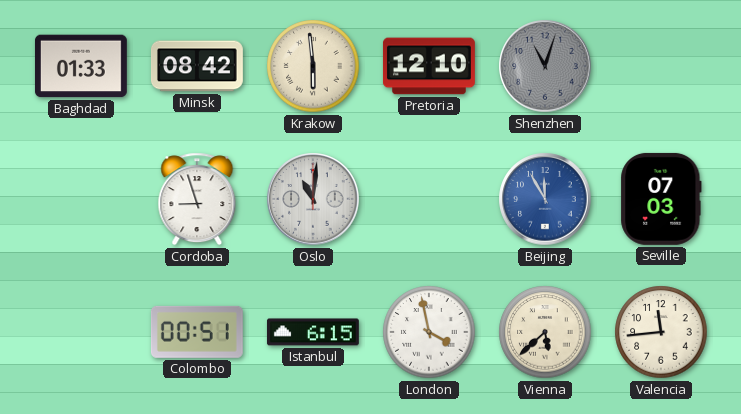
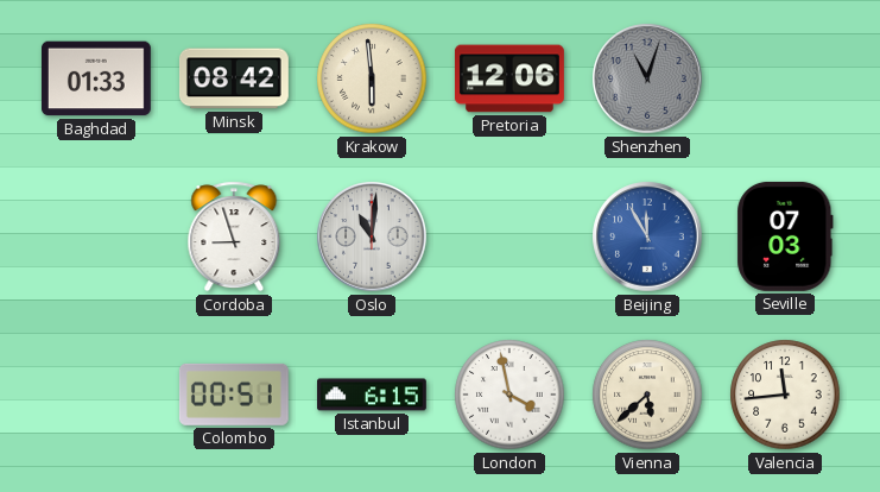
Pretoria: 12:10 -> 12:06
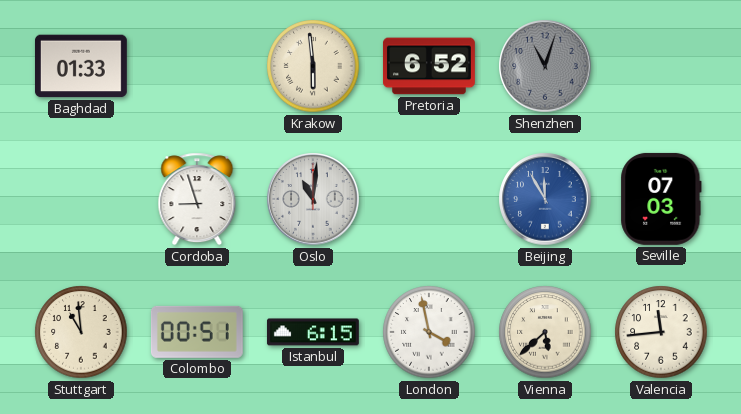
Minsk: 08:42 -> none
Pretoria: 12:06 -> 6:52
Stuttgart: none -> 10:59
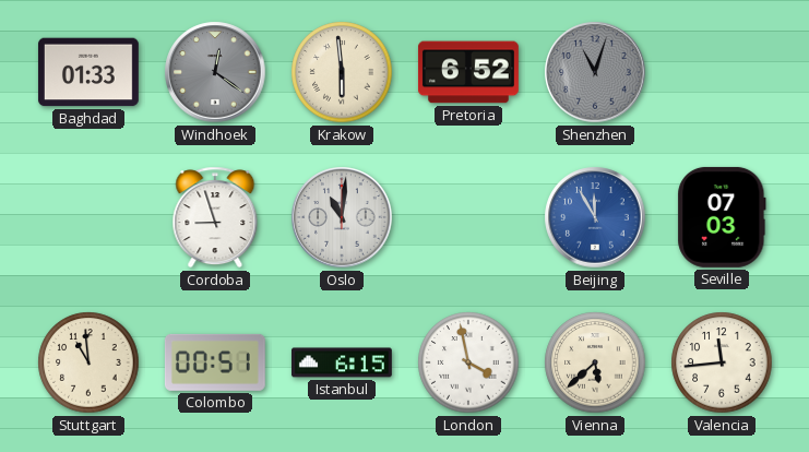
Windhoek: none -> 12:21
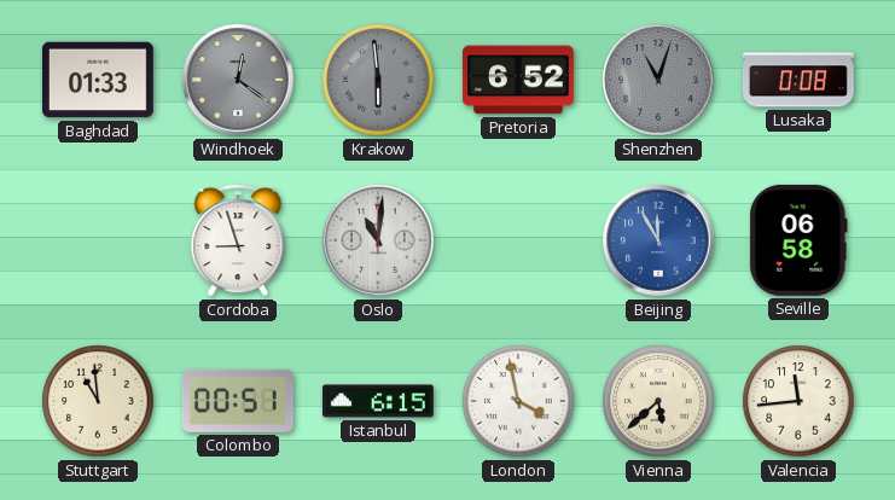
Krakow dial: cream -> grey
Lusaka: none -> 0:08
Seville: 07:03 -> 06:58
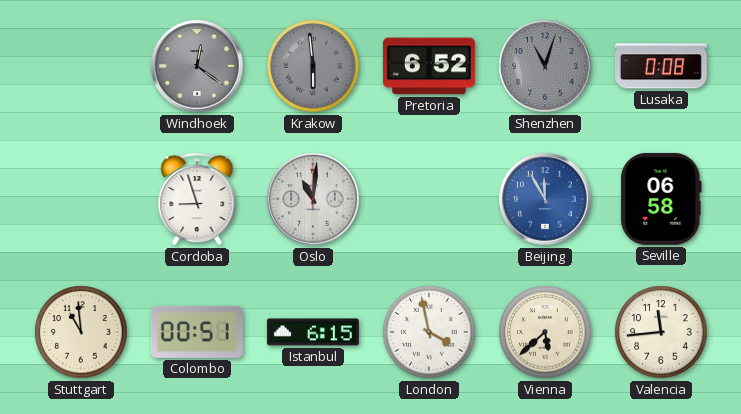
Baghdad: 01:33 -> none
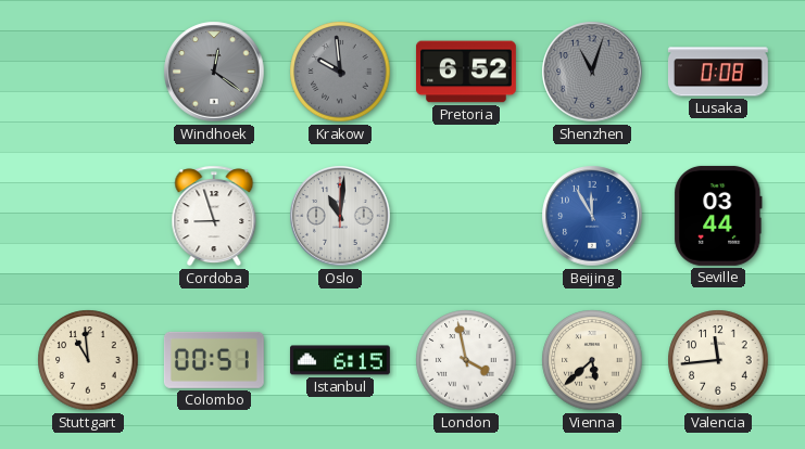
Krakow: 5:59 -> 9:59
Seville: 06:58 -> 03:44
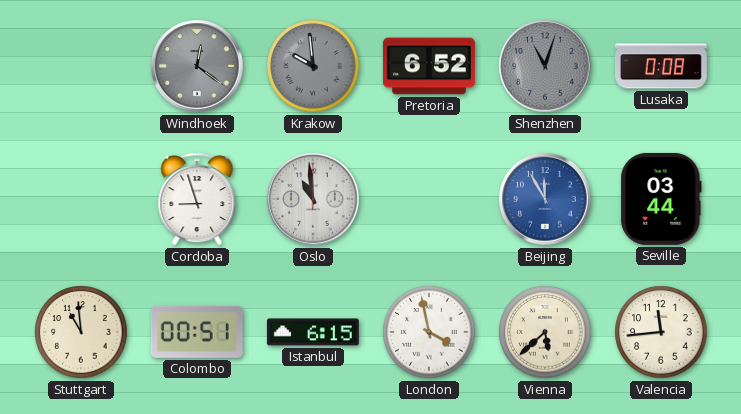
Oslo: 11:01 -> 10:59
